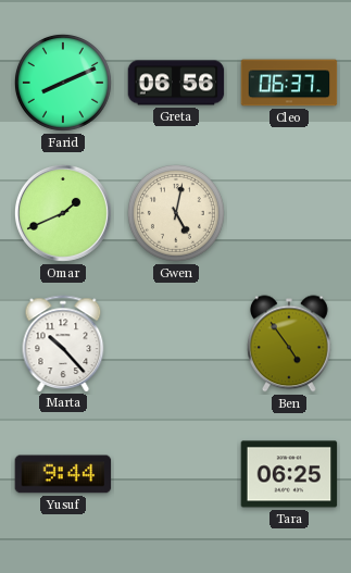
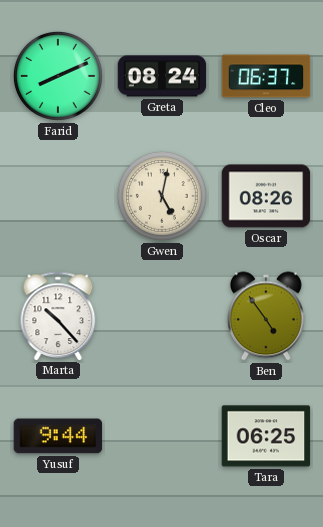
Greta: 06:56 -> 08:24
Omar: 1:41 -> none
Oscar: none -> 08:26
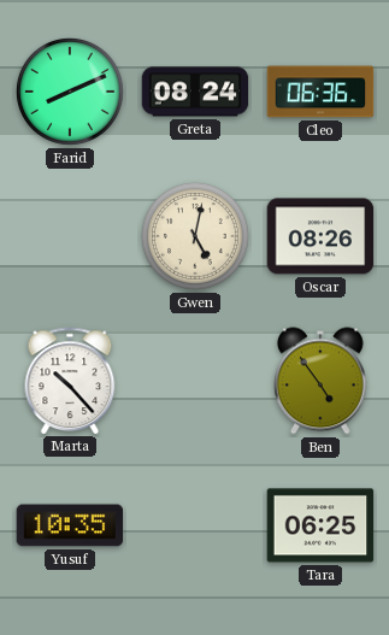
Cleo: 06:37 -> 06:36
Yusuf: 9:44 -> 10:35
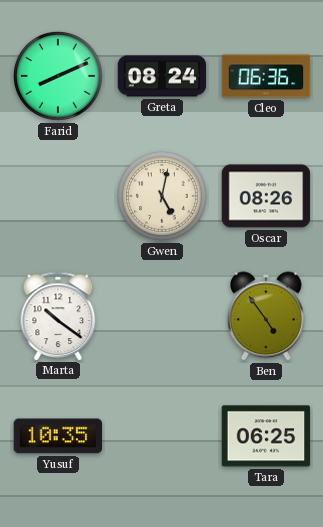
Marta: 10:23 -> 10:21
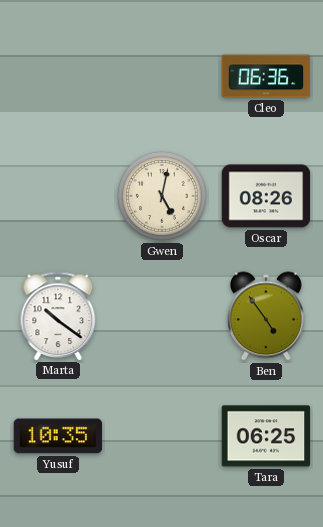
Farid: 8:11 -> none
Greta: 08:24 -> none
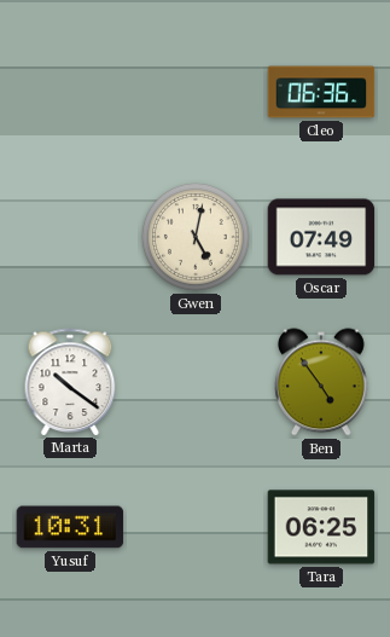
Oscar: 08:26 -> 07:49
Yusuf: 10:35 -> 10:31
